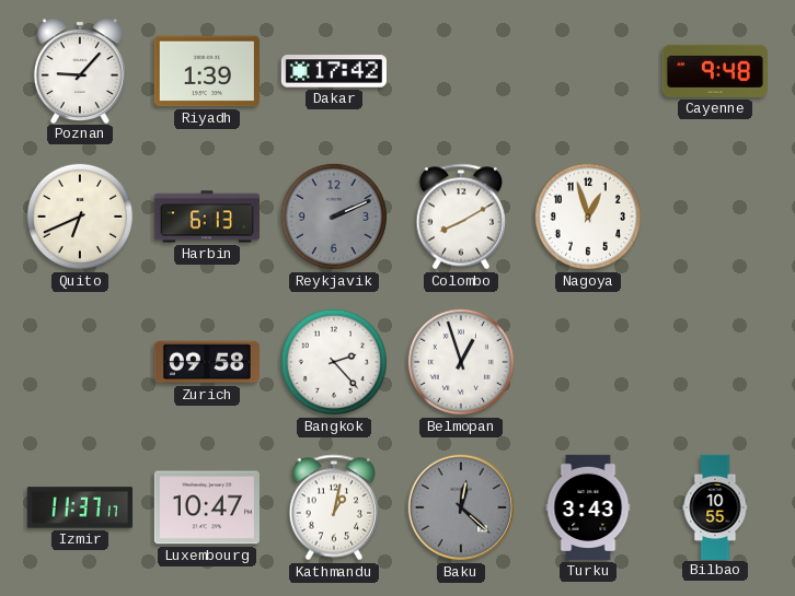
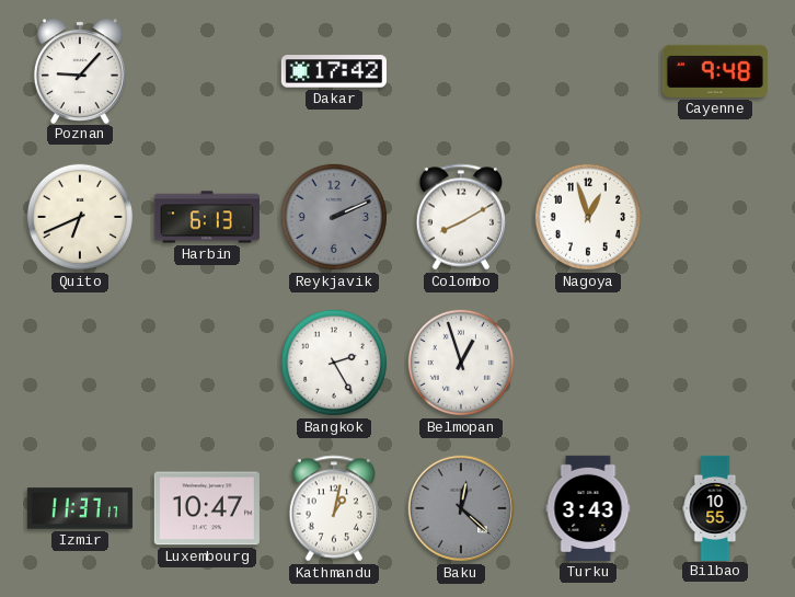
Riyadh: 1:39 -> none
Zurich: 09:58 -> none
Bangkok: 2:23 -> 2:25
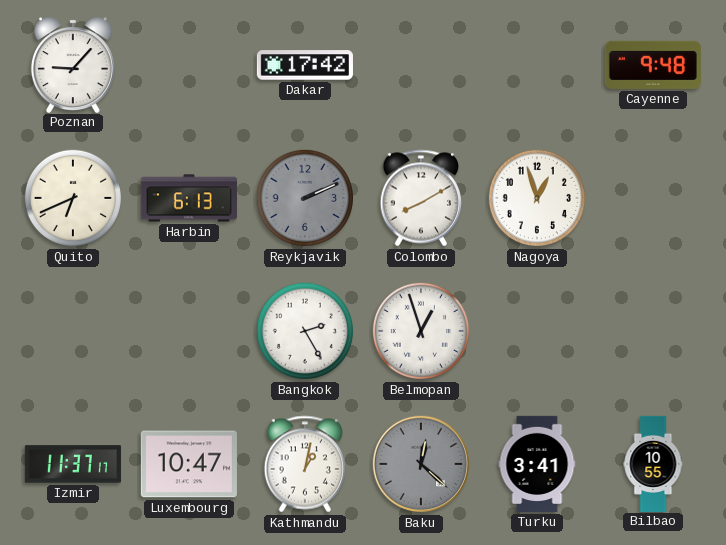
Turku: 3:43 -> 3:41
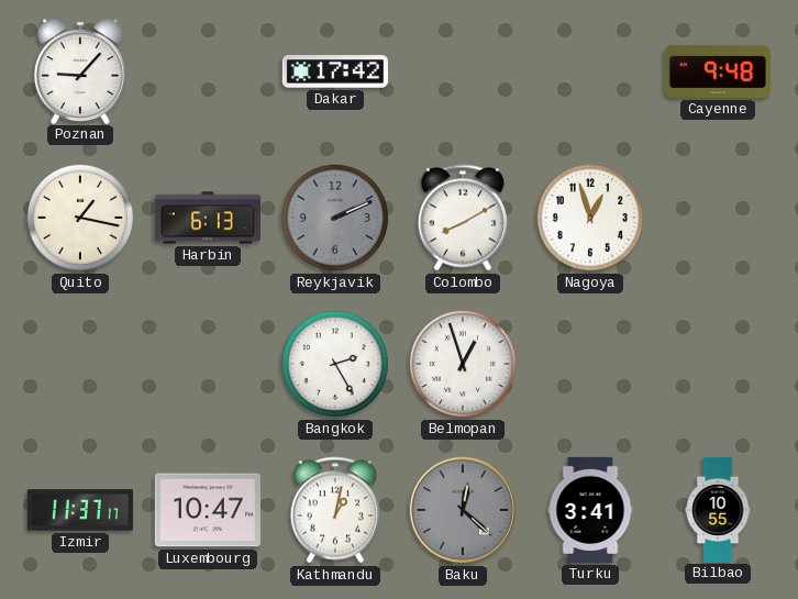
Quito: 6:41 -> 1:17
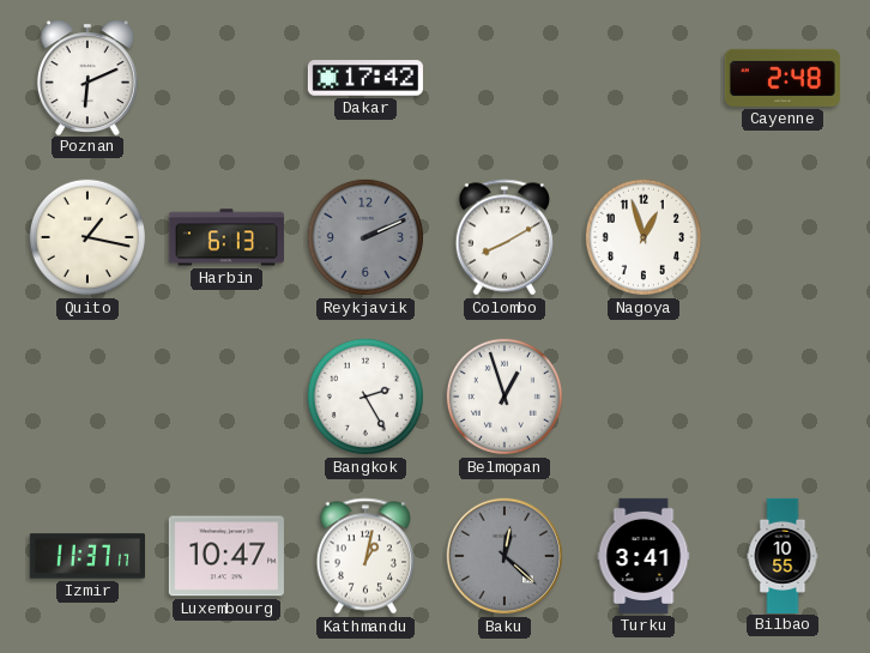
Poznan: 9:07 -> 6:11
Cayenne: 9:48 -> 2:48
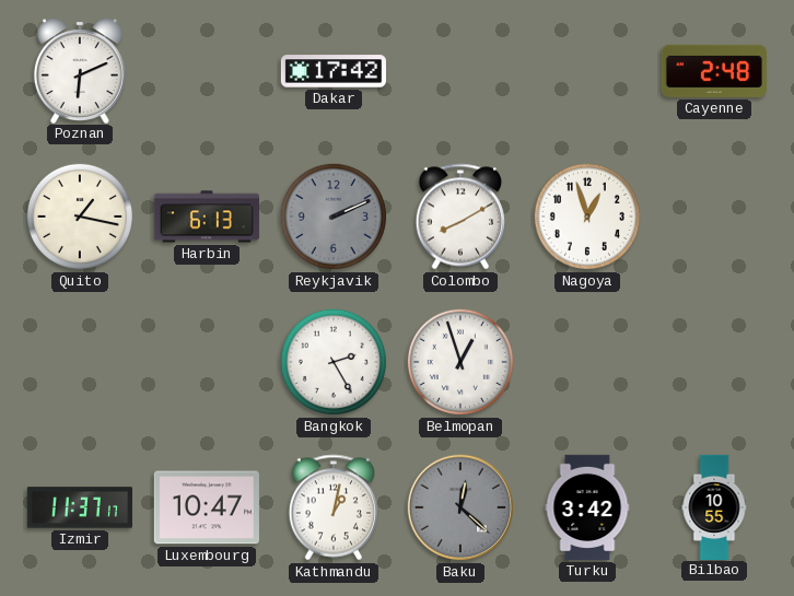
Turku: 3:41 -> 3:42
